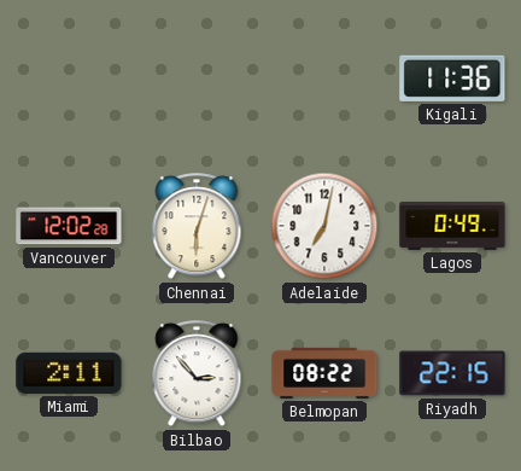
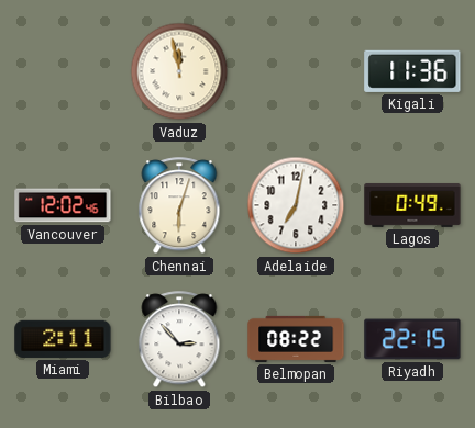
Vaduz: none -> 11:58
Vancouver: 12:02:28 -> 12:02:46
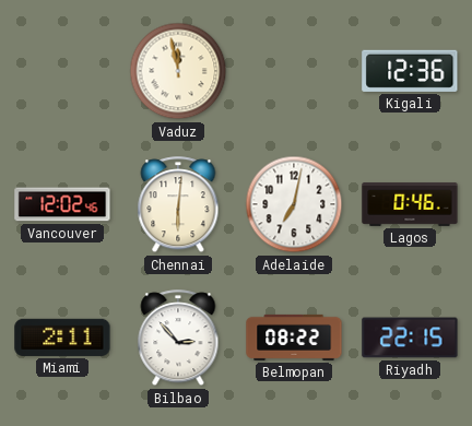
Kigali: 11:36 -> 12:36
Chennai: 6:03 -> 6:01
Lagos: 0:49 -> 0:46
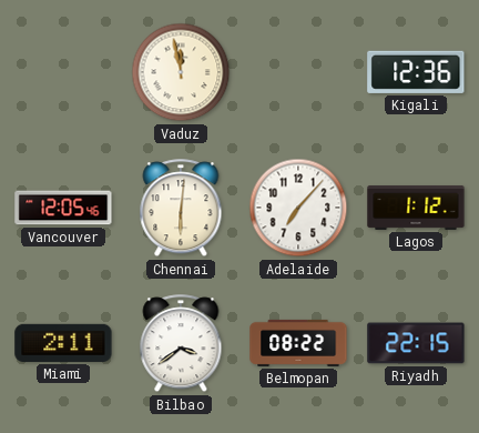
Vancouver: 12:02 -> 12:05
Adelaide: 7:02 -> 7:07
Lagos: 0:46 -> 1:12
Bilbao: 2:53 -> 3:39
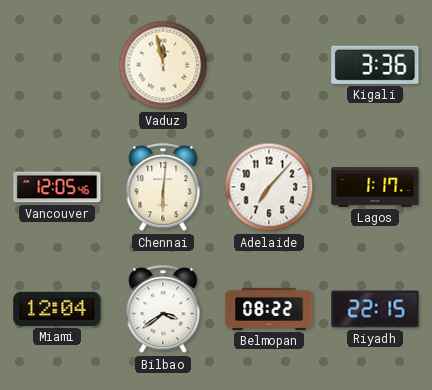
Kigali: 12:36 -> 3:36
Lagos: 1:12 -> 1:17
Miami: 2:11 -> 12:04
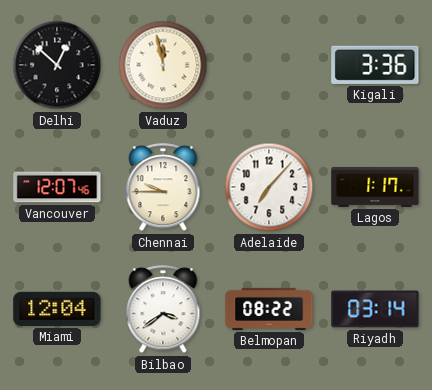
Delhi: none -> 12:52
Vancouver: 12:05 -> 12:07
Chennai: 6:01 -> 9:45
Riyadh: 22:15 -> 03:14
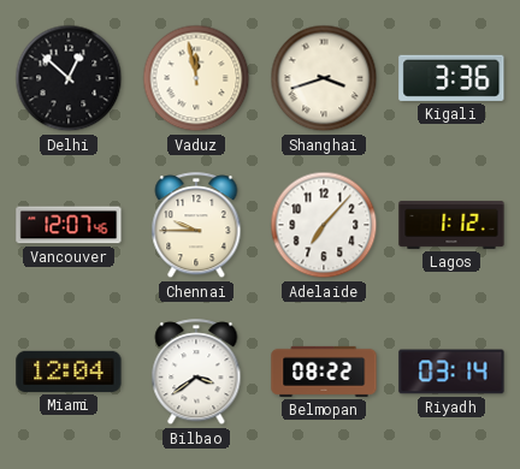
Shanghai: none -> 3:42
Lagos: 1:17 -> 1:12
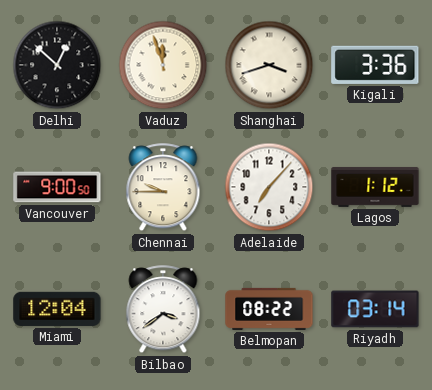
Vaduz: 11:58 -> 11:57
Vancouver: 12:07 -> 9:00
